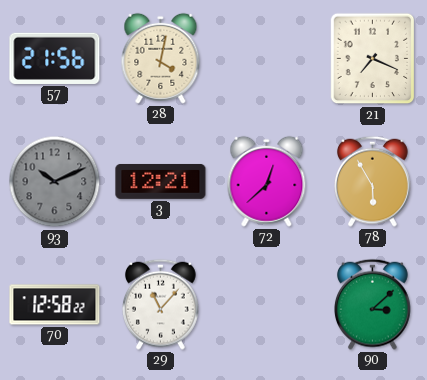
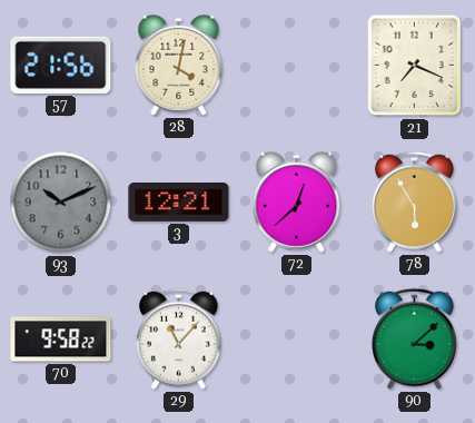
70: 12:58 -> 9:58
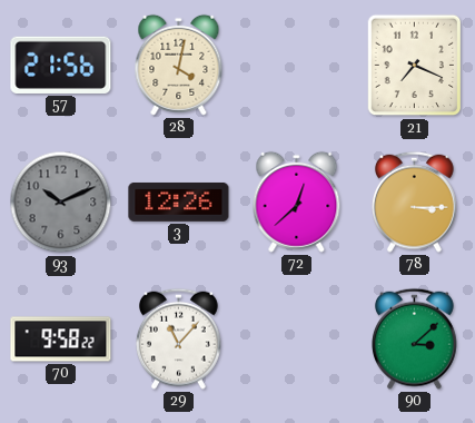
3: 12:21 -> 12:26
78: 5:55 -> 3:15
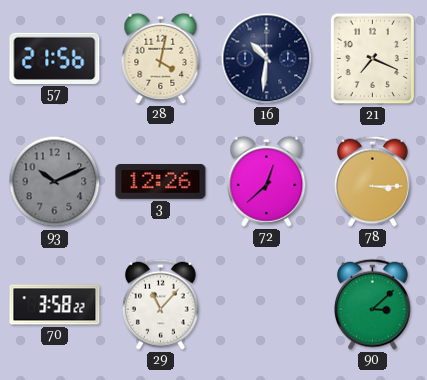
16: none -> 10:31
70: 9:58 -> 3:58
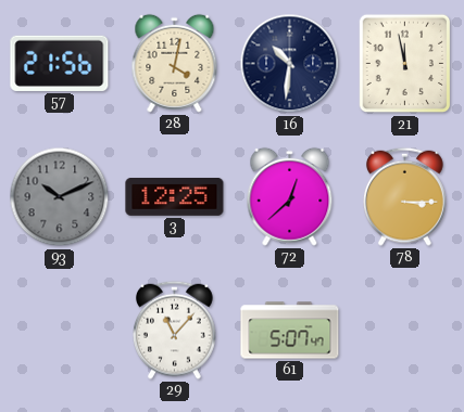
21: 7:19 -> 11:58
3: 12:26 -> 12:25
70: 3:58 -> none
61: none -> 5:07
90: 3:08 -> none
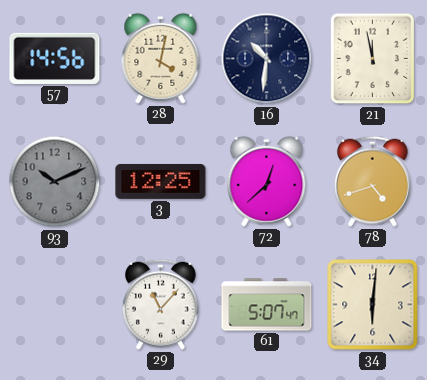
57: 21:56 -> 14:56
78: 3:15 -> 4:42
34: none -> 6:01
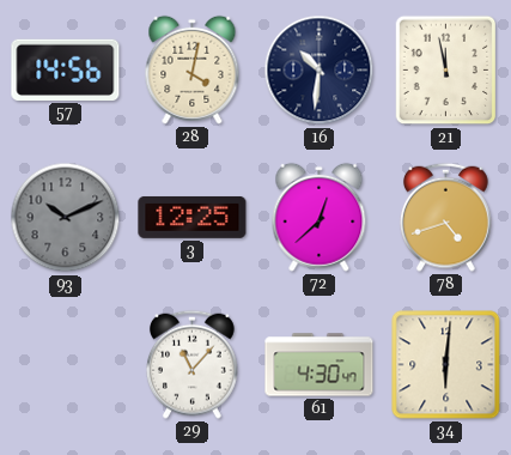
61: 5:07 -> 4:30
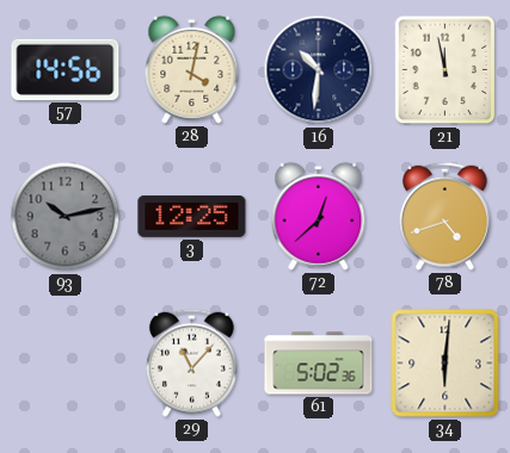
93: 10:11 -> 10:13
61: 4:30 -> 5:02
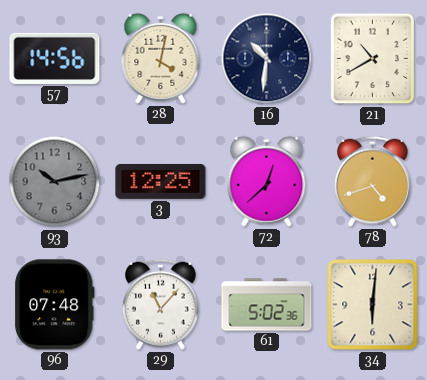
21: 11:58 -> 10:40
96: none -> 07:48
